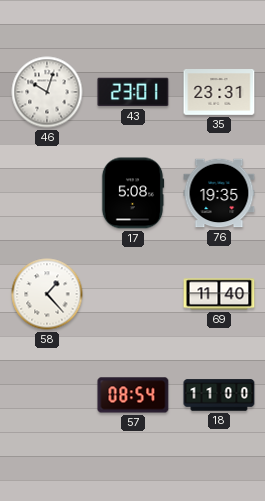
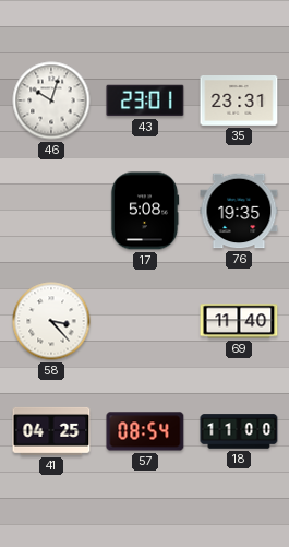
58: 1:23 -> 3:23
41: none -> 04:25
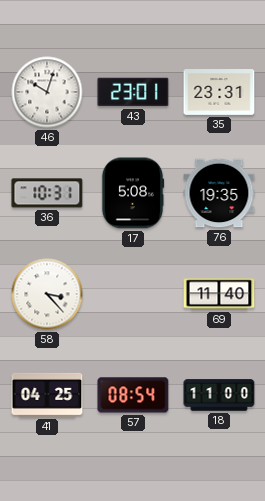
36: none -> 10:31
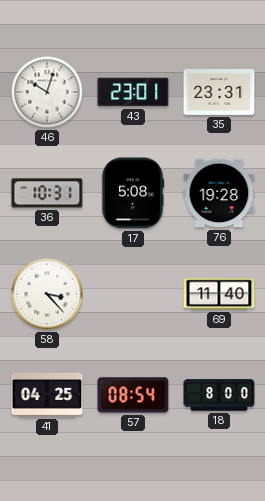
76: 19:35 -> 19:28
18: 11:00 -> 8:00
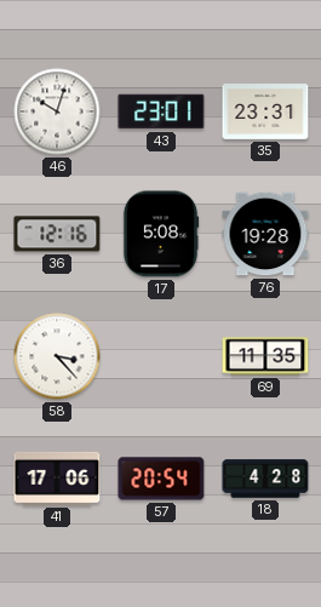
36: 10:31 -> 12:16
69: 11:40 -> 11:35
41: 04:25 -> 17:06
57: 08:54 -> 20:54
18: 8:00 -> 4:28
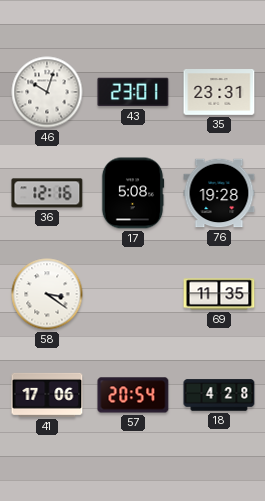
58: 3:23 -> 3:21
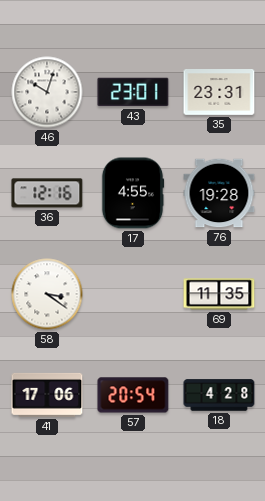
17: 5:08 -> 4:55
